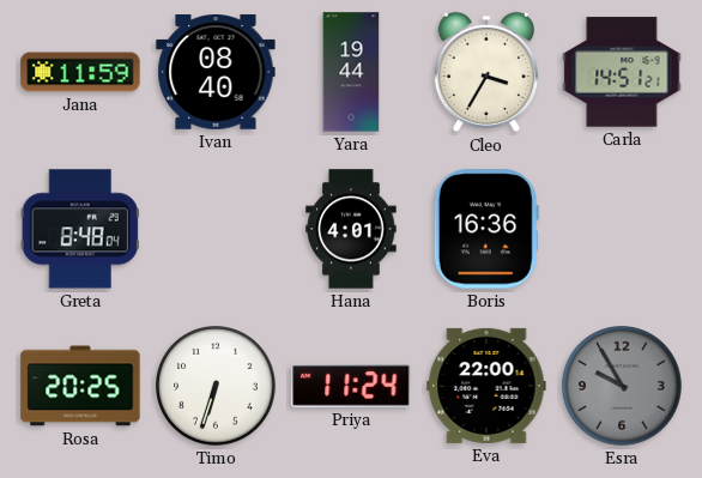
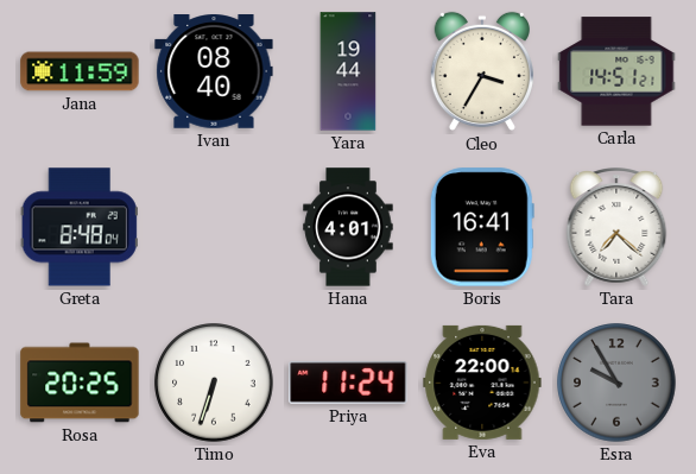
Boris: 16:36 -> 16:41
Tara: none -> 7:22
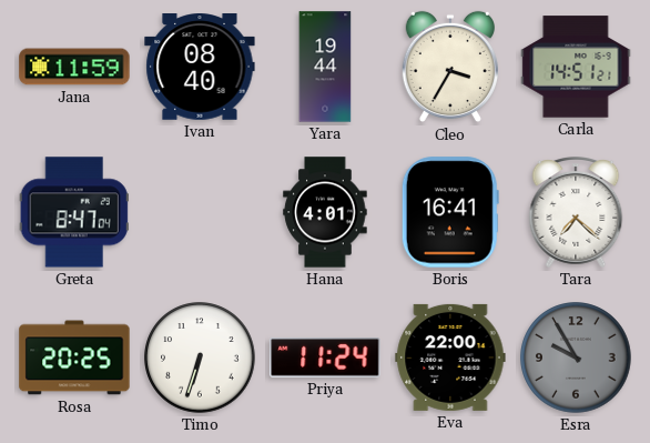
Greta: 8:48 -> 8:47
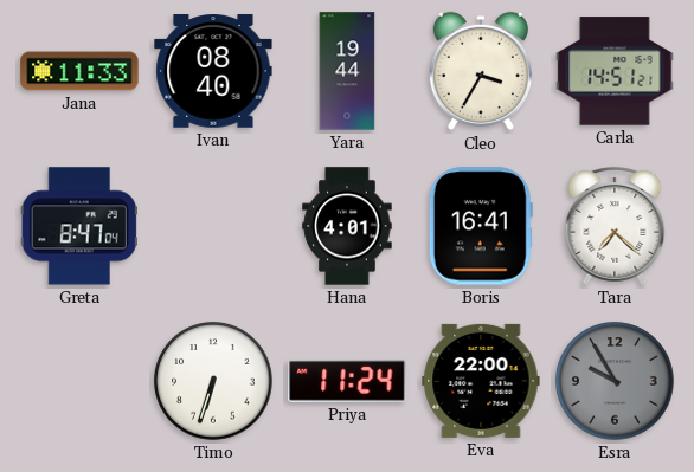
Jana: 11:59 -> 11:33
Rosa: 20:25 -> none
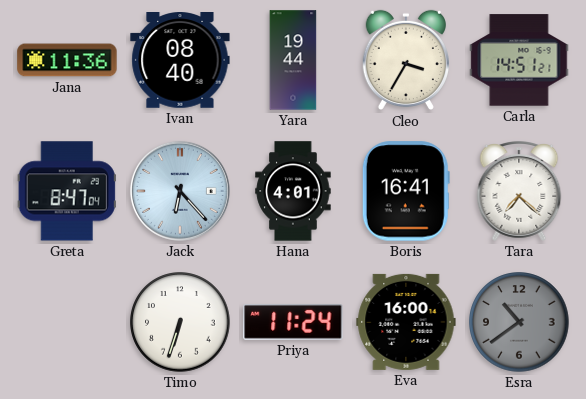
Jana: 11:33 -> 11:36
Jack: none -> 6:23
Eva: 22:00 -> 16:00
Esra: 9:55 -> 10:39
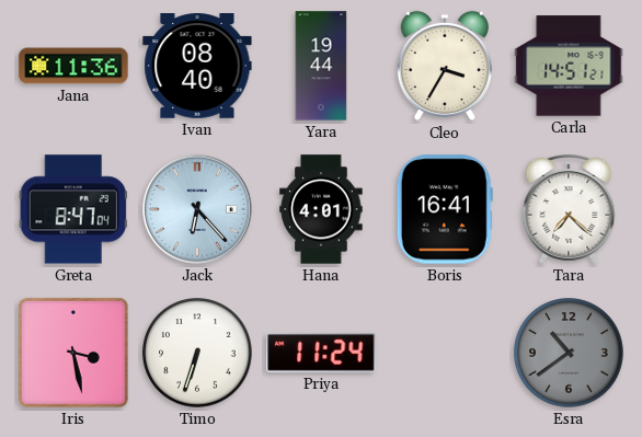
Iris: none -> 3:28
Eva: 16:00 -> none
